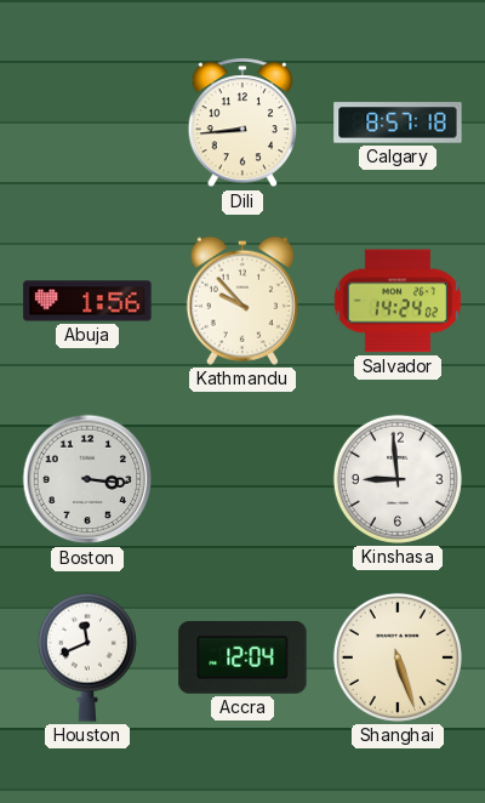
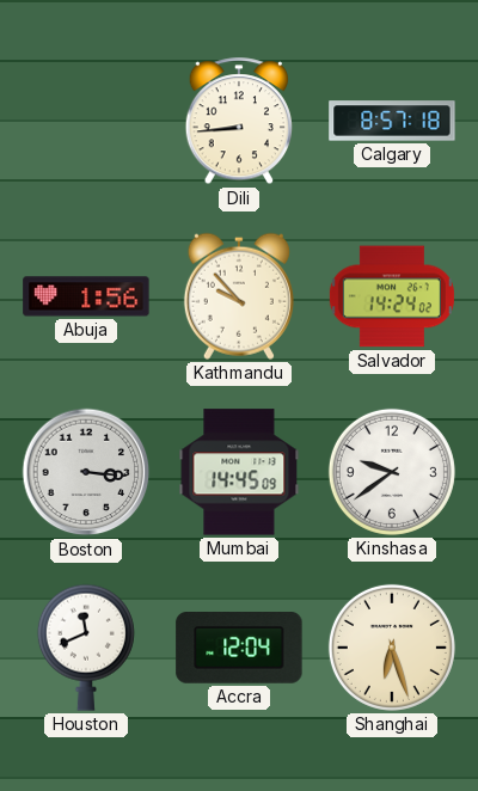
Mumbai: none -> 14:45
Kinshasa: 8:59 -> 9:39
Shanghai: 5:27 -> 6:27
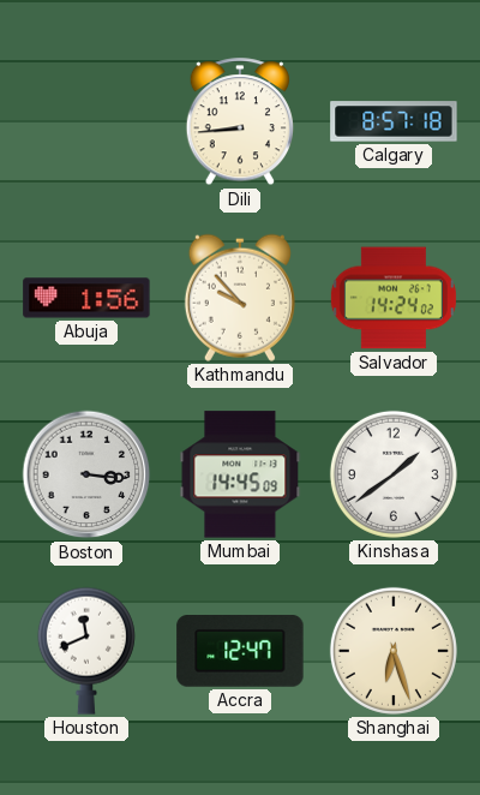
Kinshasa: 9:39 -> 1:39
Accra: 12:04 -> 12:47
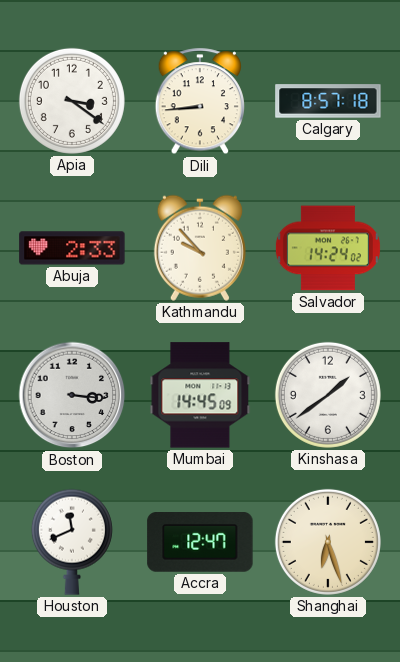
Apia: none -> 3:21
Abuja: 1:56 -> 2:33
